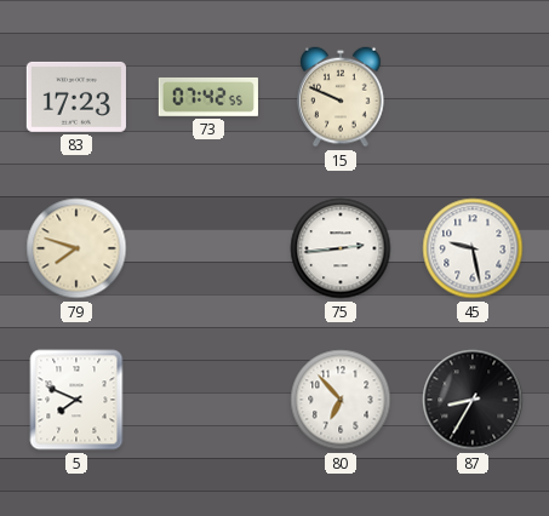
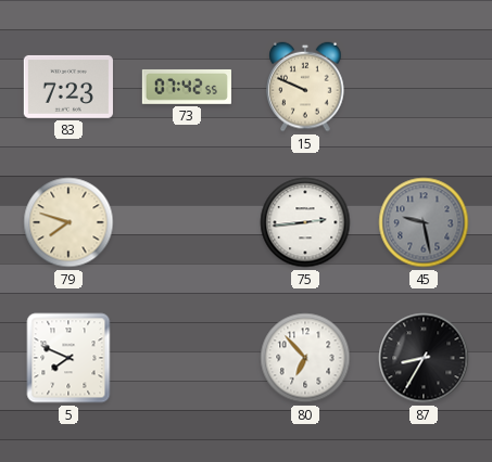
83: 17:23 -> 7:23
45 dial: white -> grey
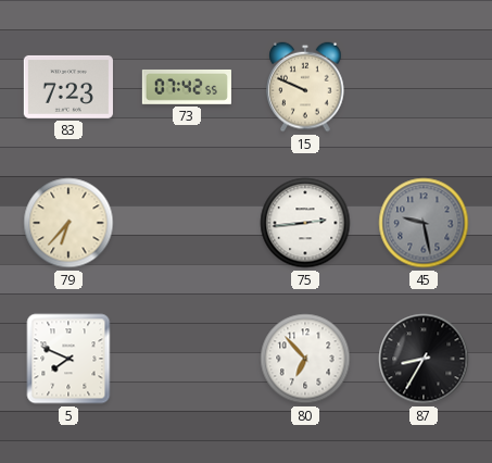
79: 7:48 -> 6:37
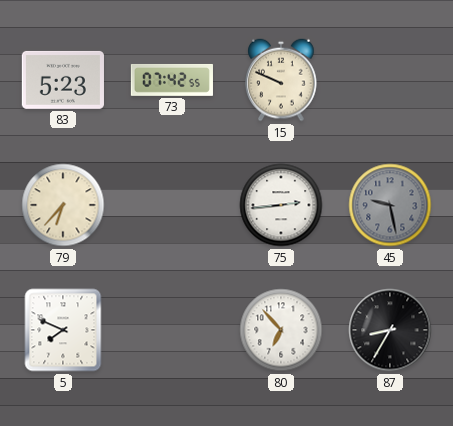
83: 7:23 -> 5:23
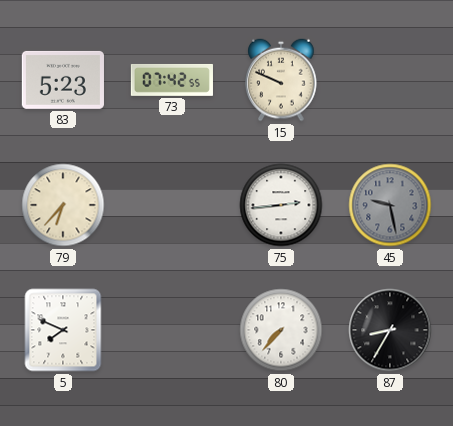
80: 6:53 -> 7:37
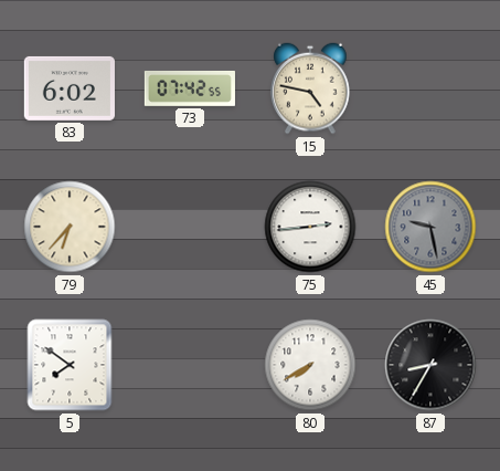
83: 5:23 -> 6:02
15: 9:49 -> 4:47
5: 7:49 -> 7:51
80: 7:37 -> 7:40
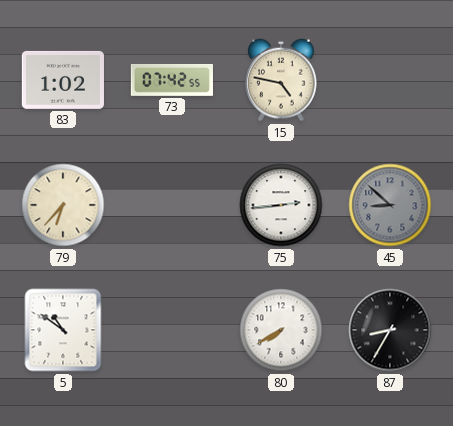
83: 6:02 -> 1:02
45: 9:28 -> 8:52
5: 7:51 -> 10:51
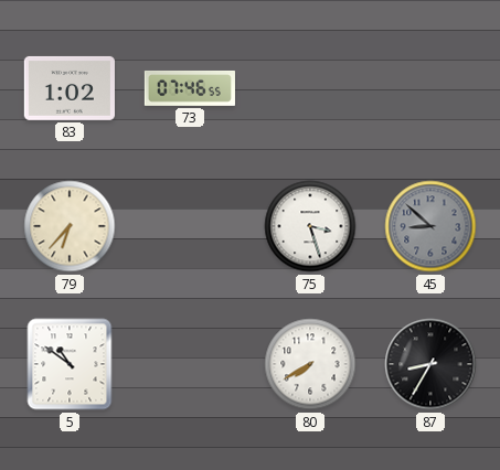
73: 07:42 -> 07:46
15: 4:47 -> none
75: 2:44 -> 3:27
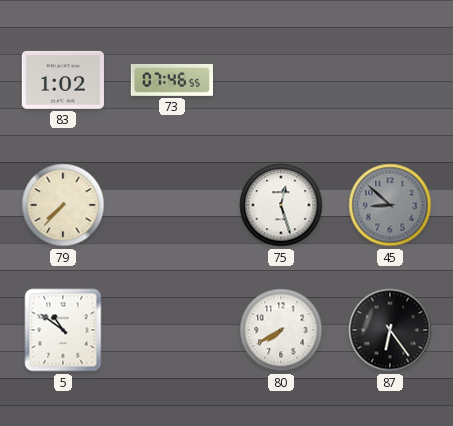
79: 6:37 -> 7:37
75: 3:27 -> 12:27
87: 8:35 -> 6:24
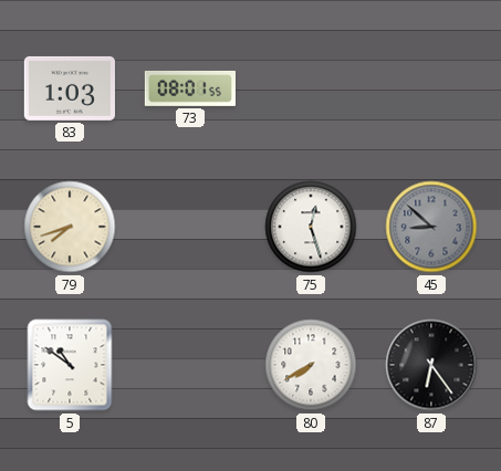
83: 1:02 -> 1:03
73: 07:46 -> 08:01
79: 7:37 -> 7:42
